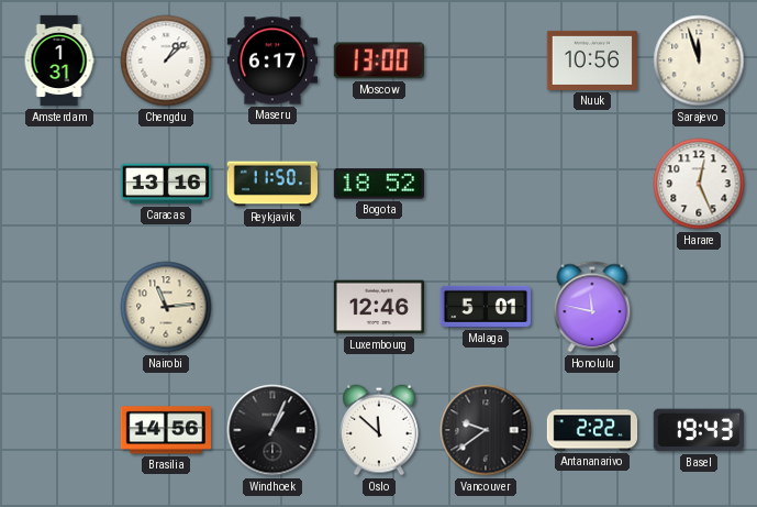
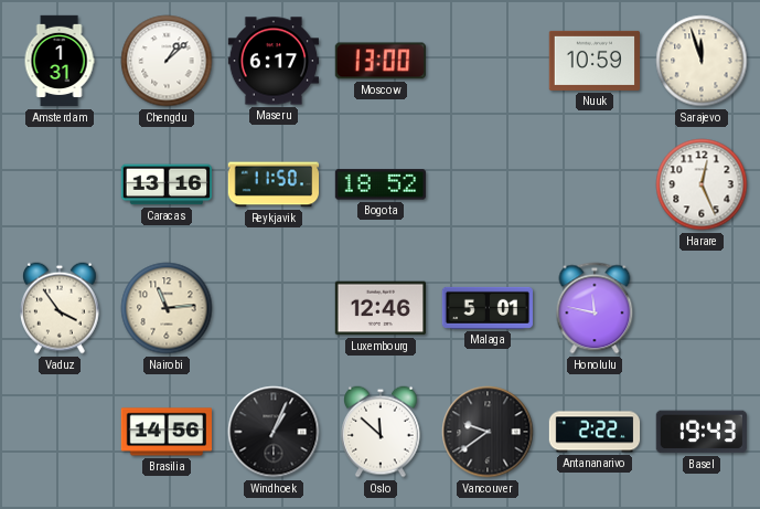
Nuuk: 10:56 -> 10:59
Vaduz: none -> 3:54
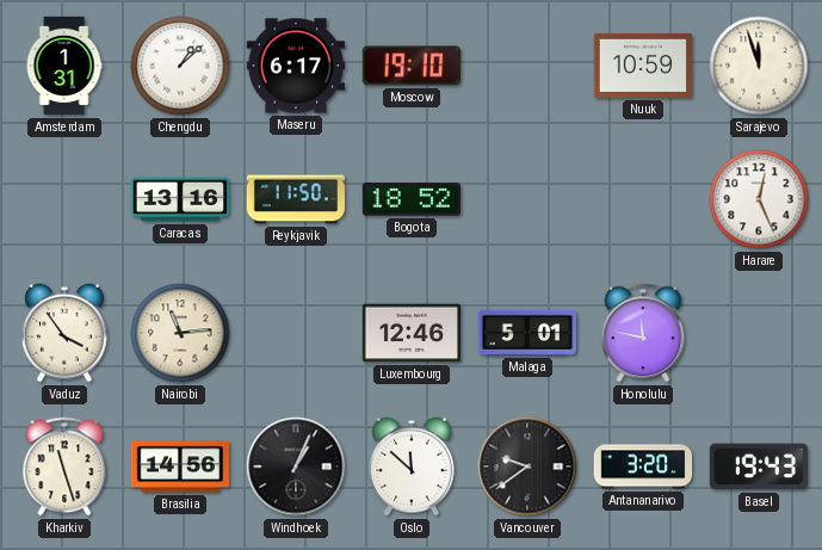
Moscow: 13:00 -> 19:10
Kharkiv: none -> 11:27
Antananarivo: 2:22 -> 3:20
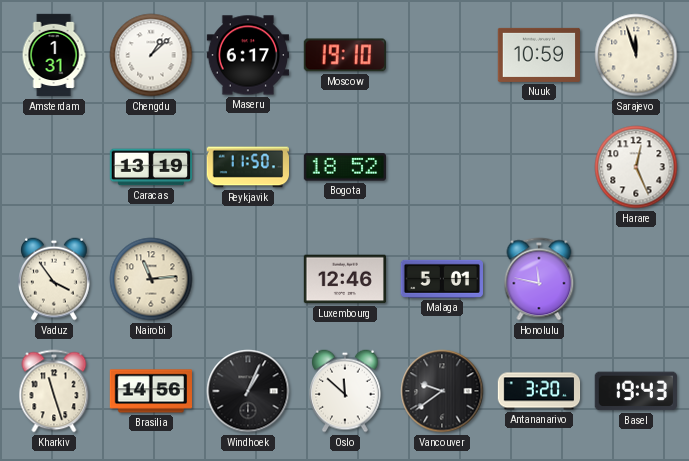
Caracas: 13:16 -> 13:19
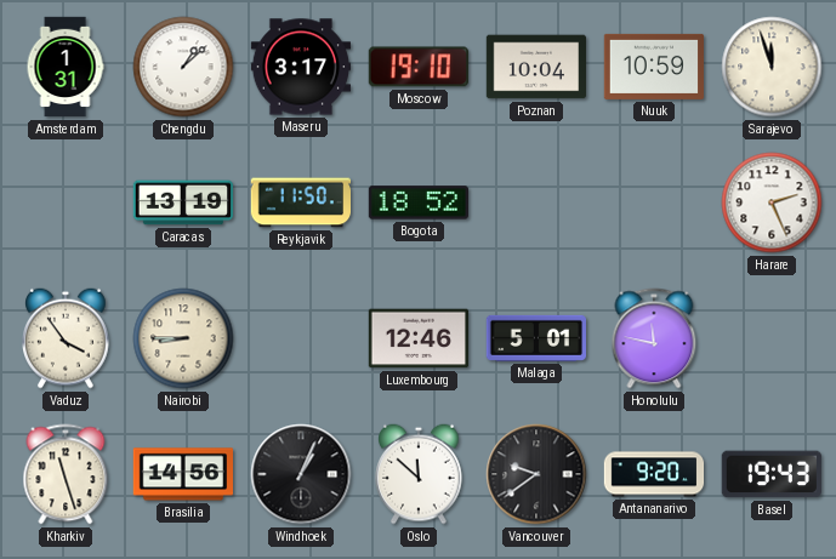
Maseru: 6:17 -> 3:17
Poznan: none -> 10:04
Harare: 12:26 -> 2:26
Nairobi: 11:14 -> 8:45
Antananarivo: 3:20 -> 9:20
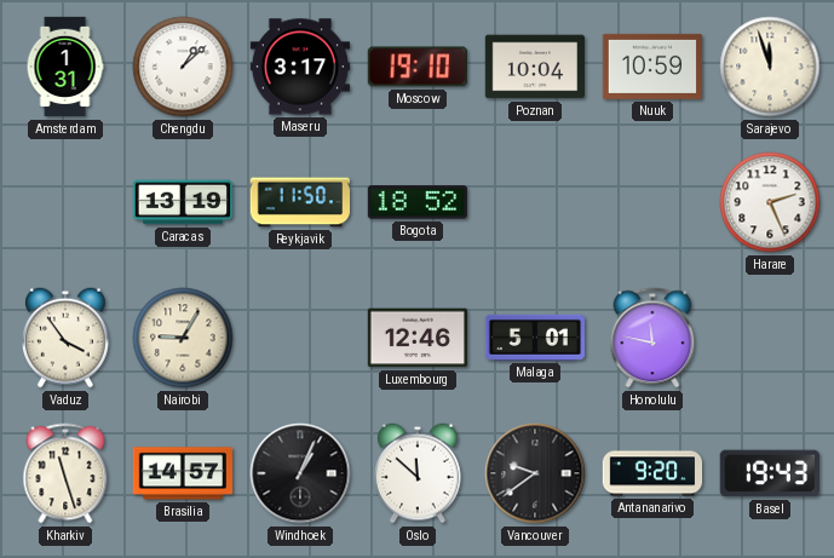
Nairobi: 8:45 -> 9:05
Brasilia: 14:56 -> 14:57
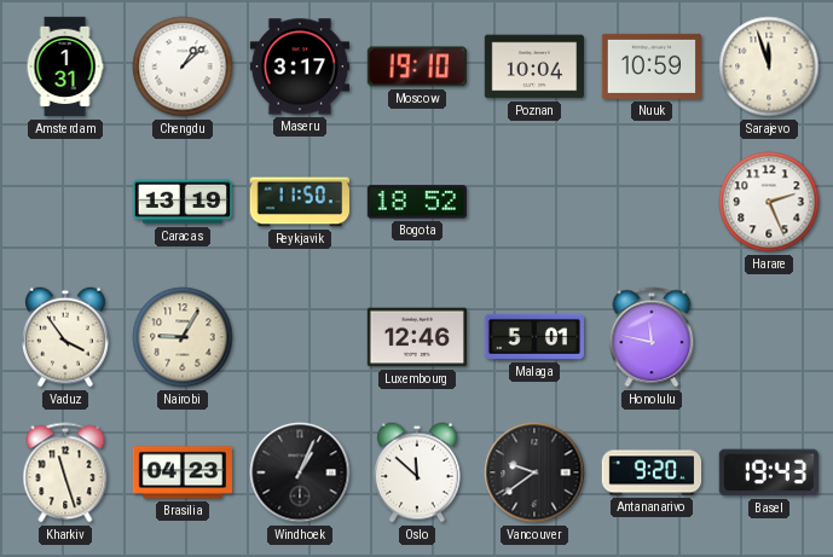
Brasilia: 14:57 -> 04:23
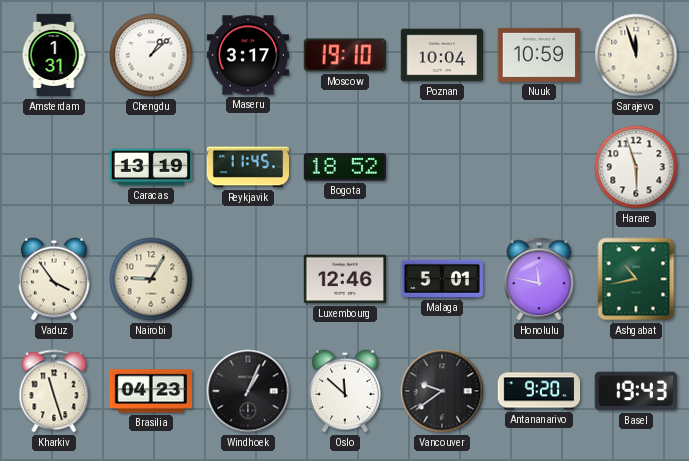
Reykjavik: 11:50 -> 11:45
Harare: 2:26 -> 5:57
Ashgabat: none -> 10:43
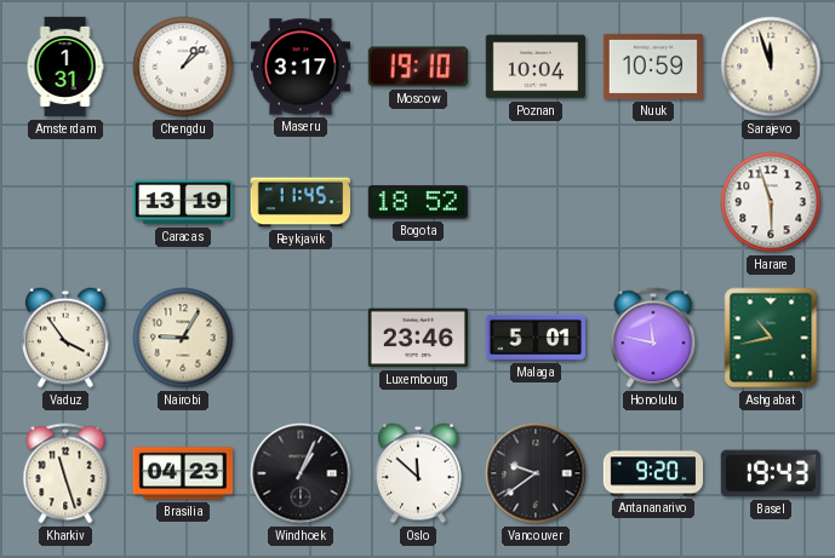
Luxembourg: 12:46 -> 23:46
